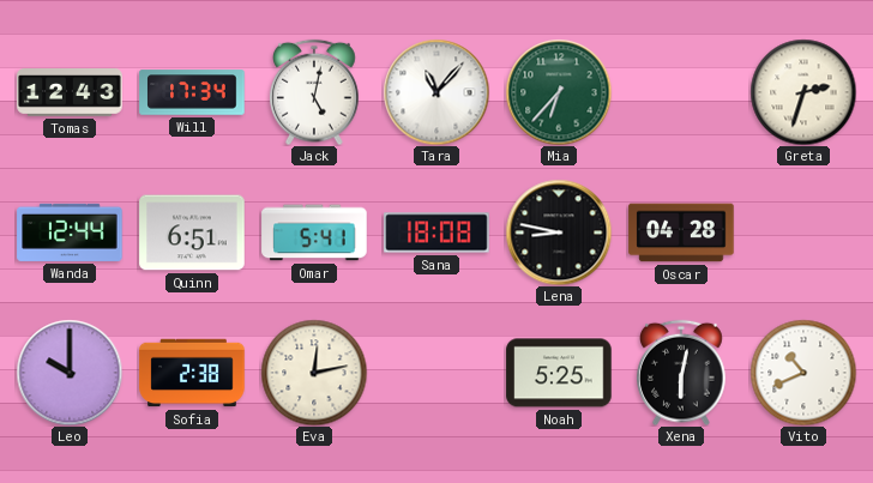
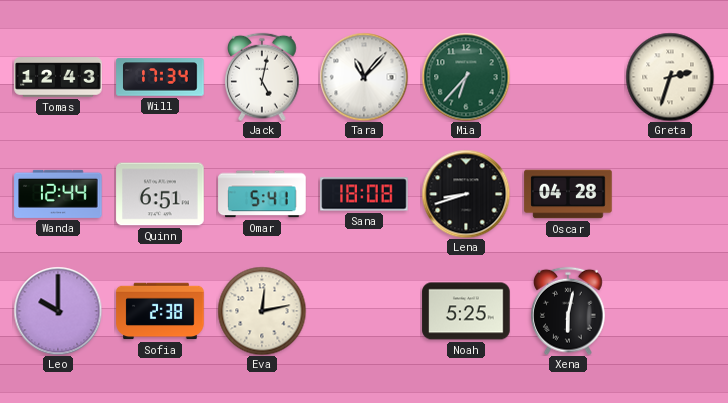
Lena: 8:47 -> 8:42
Vito: 10:41 -> none
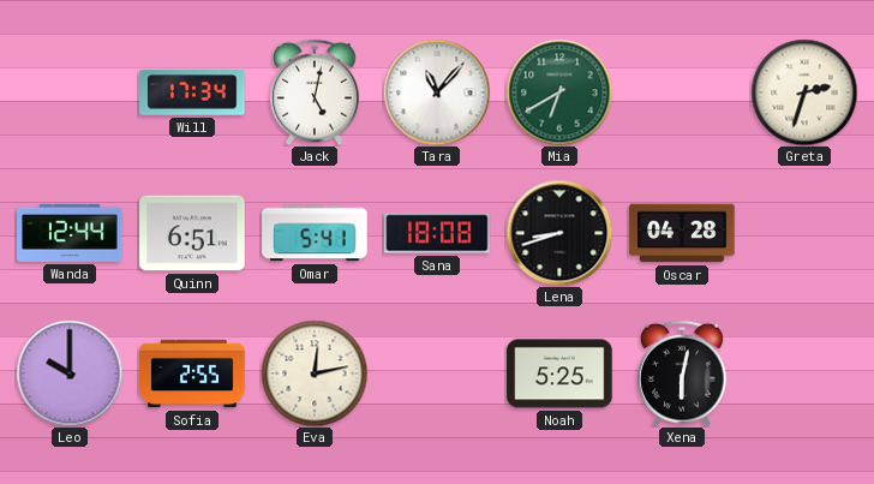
Tomas: 12:43 -> none
Mia: 6:37 -> 6:40
Sofia: 2:38 -> 2:55
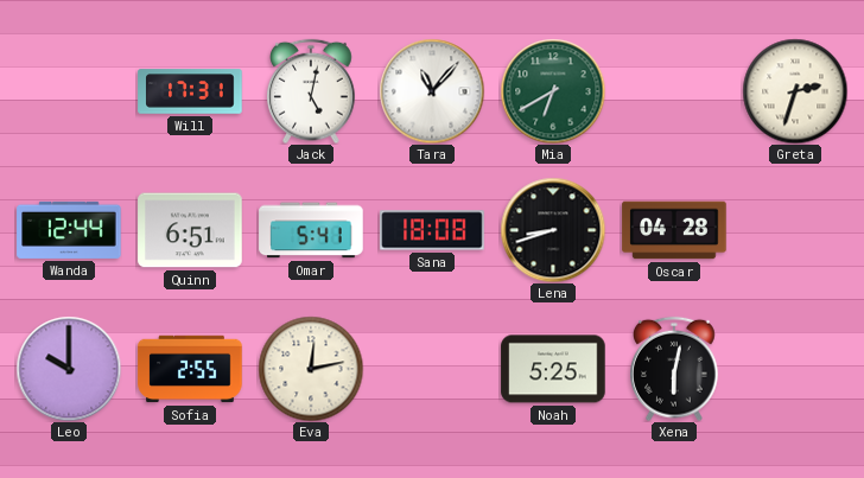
Will: 17:34 -> 17:31
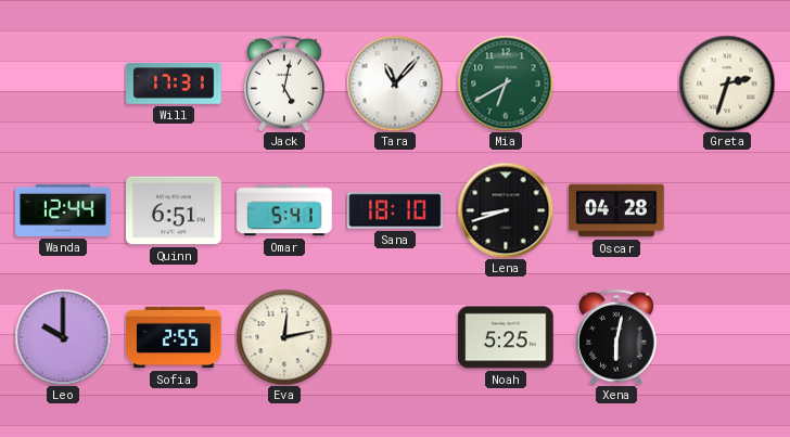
Sana: 18:08 -> 18:10
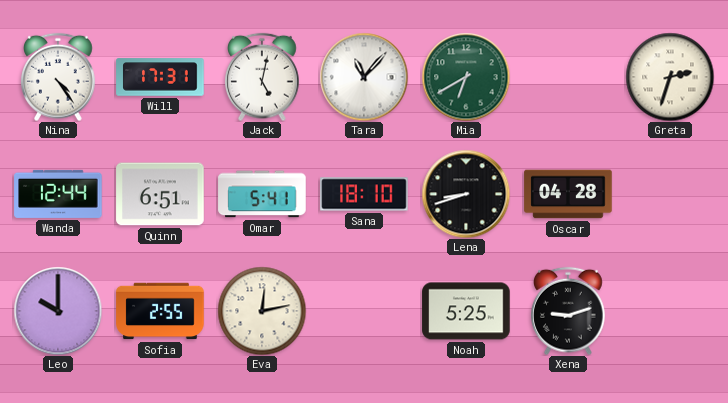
Nina: none -> 4:24
Xena: 6:02 -> 9:12
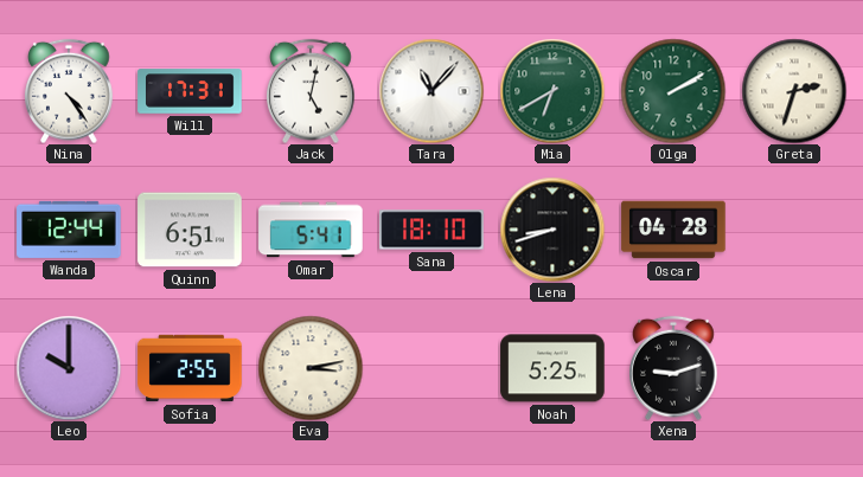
Olga: none -> 2:10
Eva: 12:13 -> 3:13
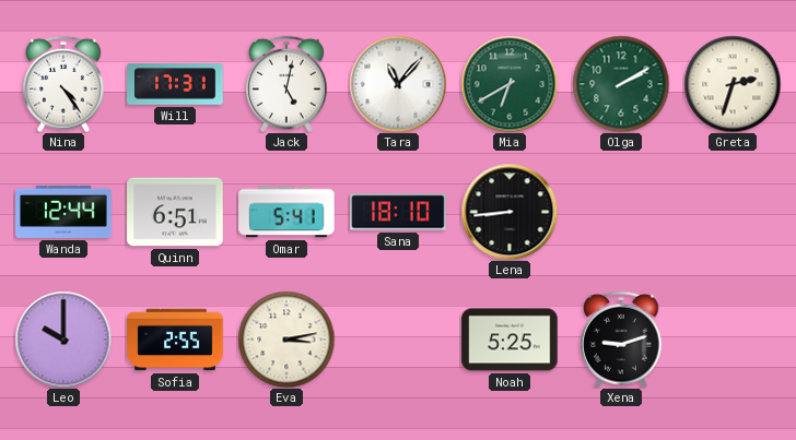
Lena: 8:42 -> 8:44
Oscar: 04:28 -> none
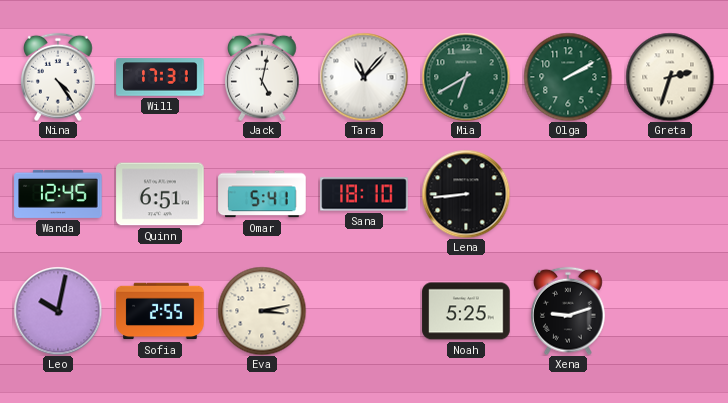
Wanda: 12:44 -> 12:45
Leo: 10:00 -> 10:02
